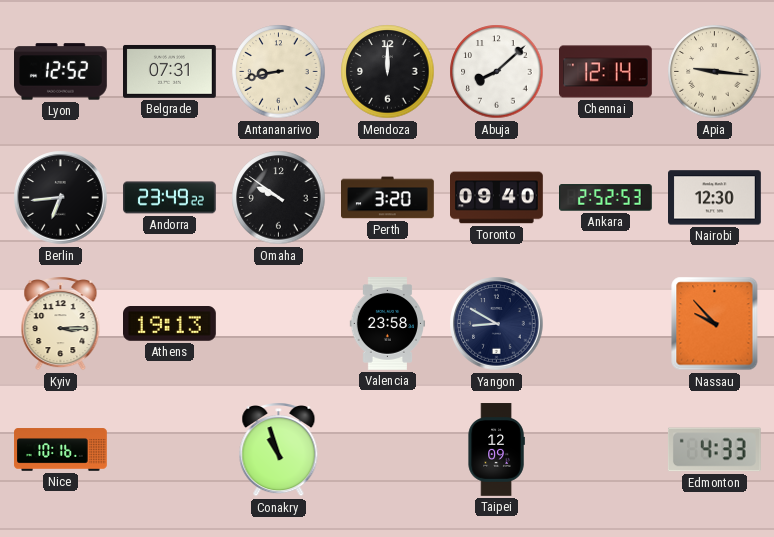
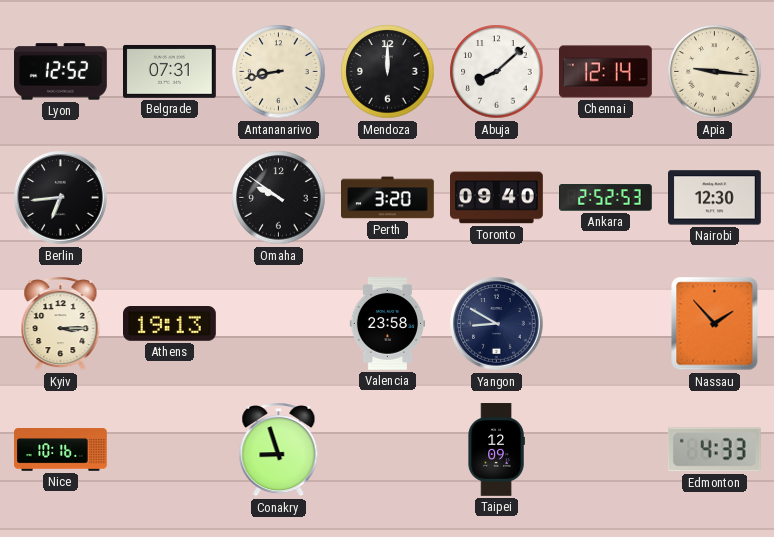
Andorra: 23:49 -> none
Nassau: 9:53 -> 1:53
Conakry: 10:57 -> 8:57
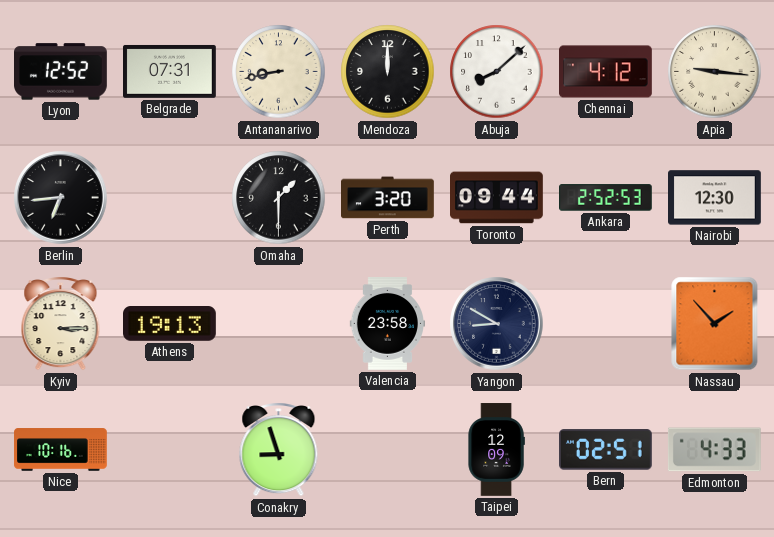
Chennai: 12:14 -> 4:12
Omaha: 9:51 -> 1:30
Toronto: 09:40 -> 09:44
Bern: none -> 02:51
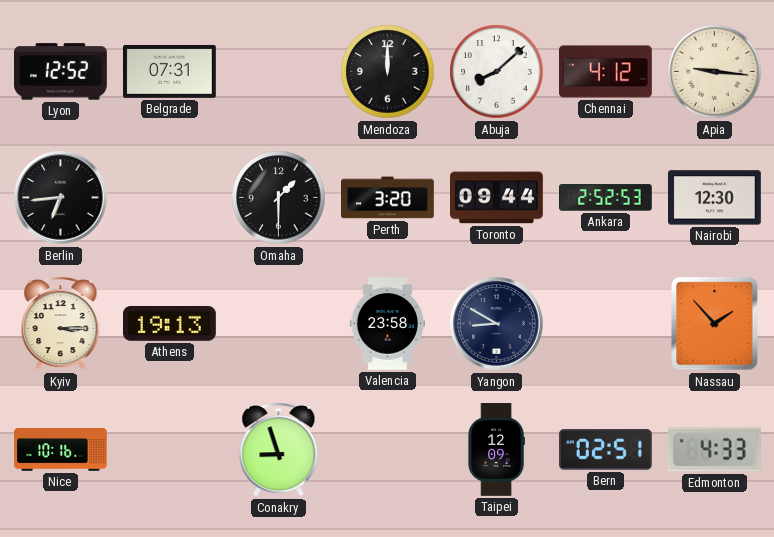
Antananarivo: 8:43 -> none
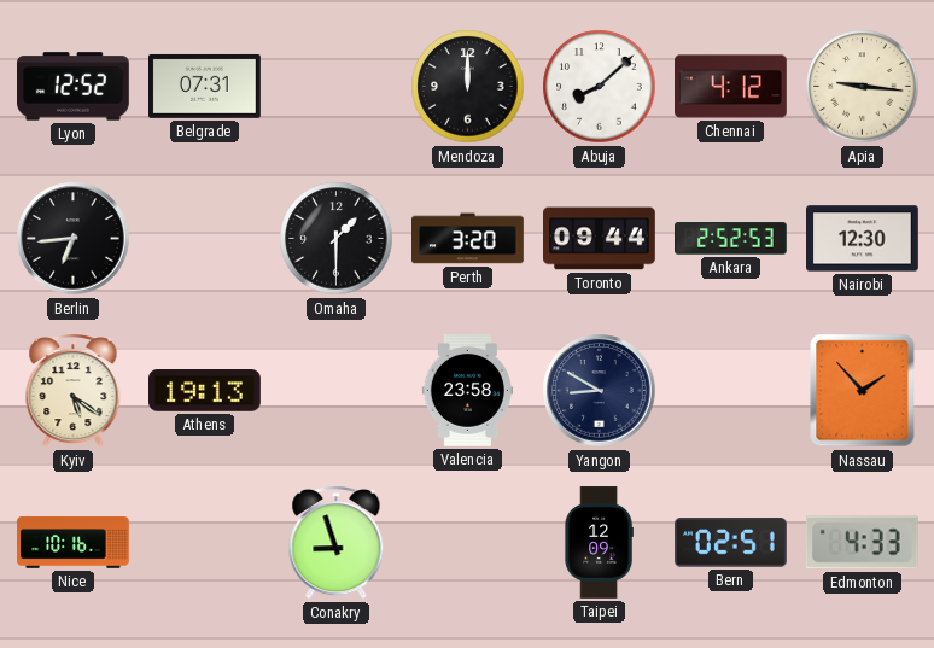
Kyiv: 3:15 -> 5:21
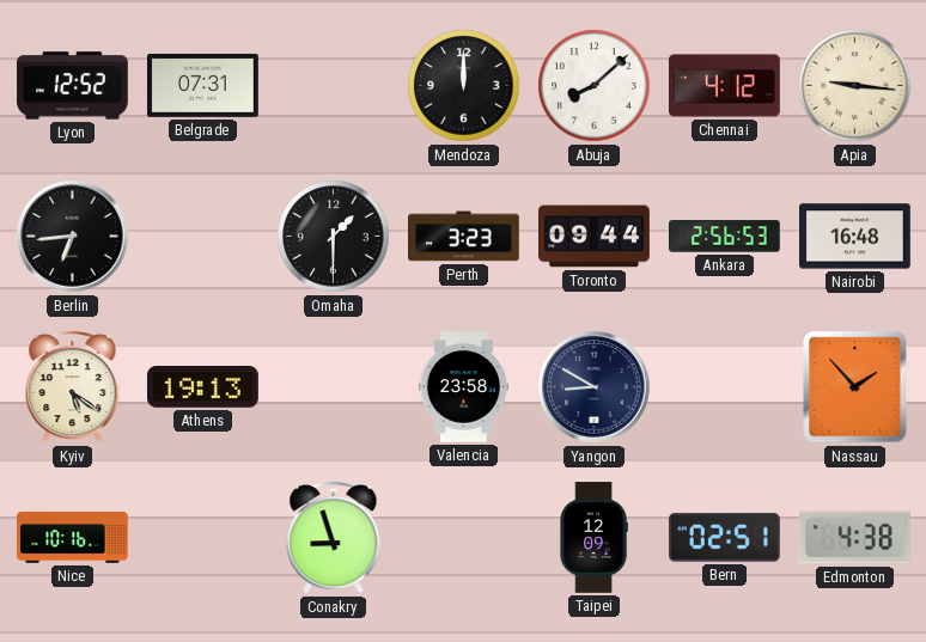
Perth: 3:20 -> 3:23
Ankara: 2:52 -> 2:56
Nairobi: 12:30 -> 16:48
Edmonton: 4:33 -> 4:38
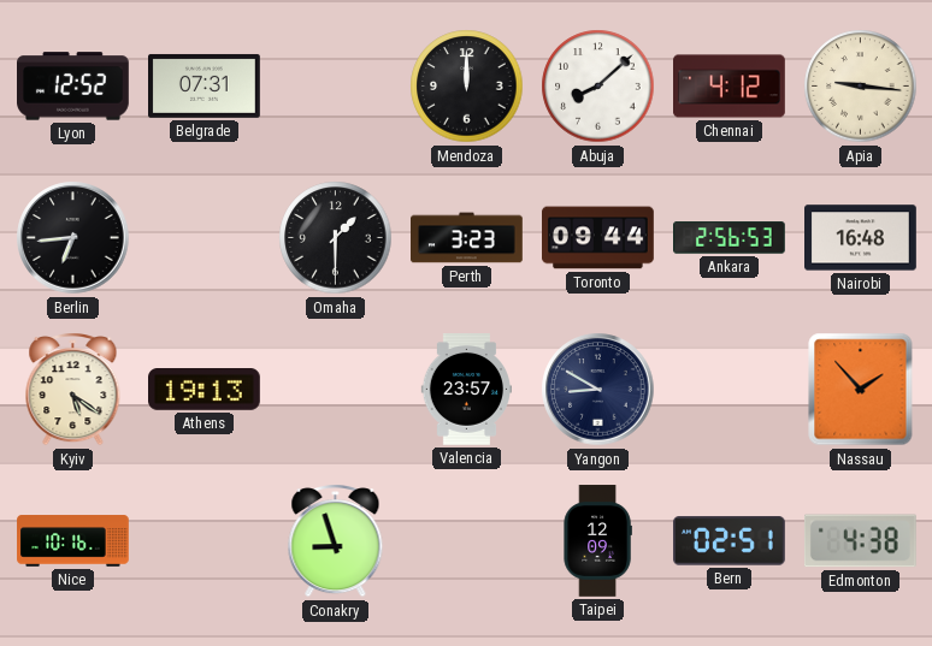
Valencia: 23:58 -> 23:57
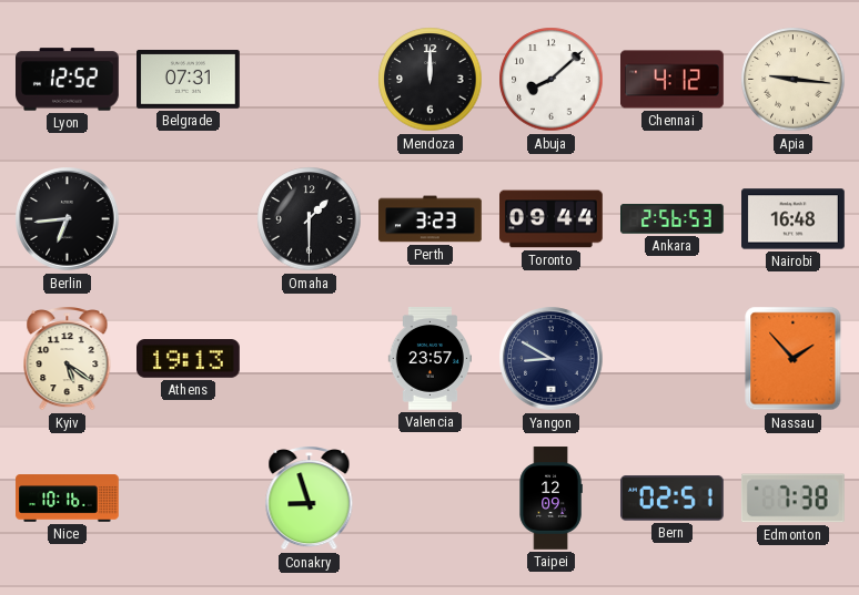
Edmonton: 4:38 -> 7:38
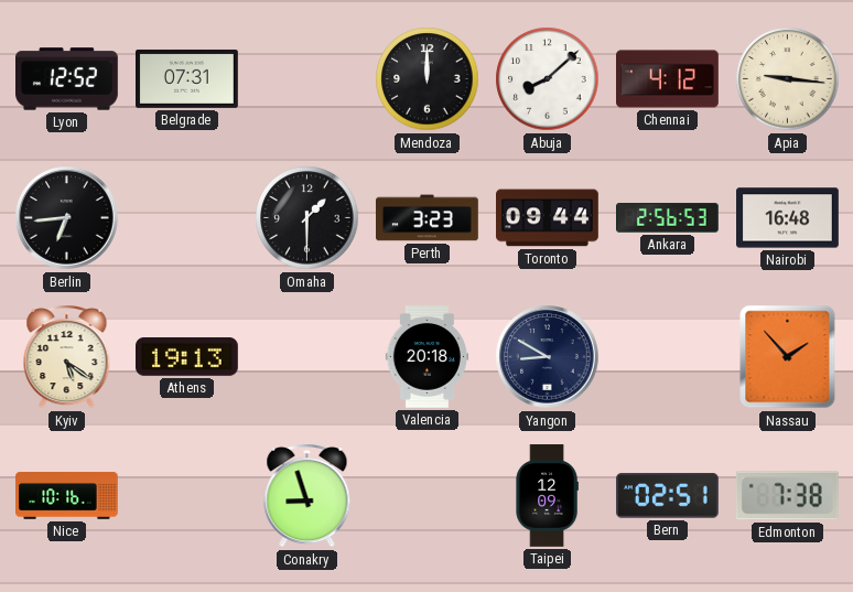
Valencia: 23:57 -> 20:18
